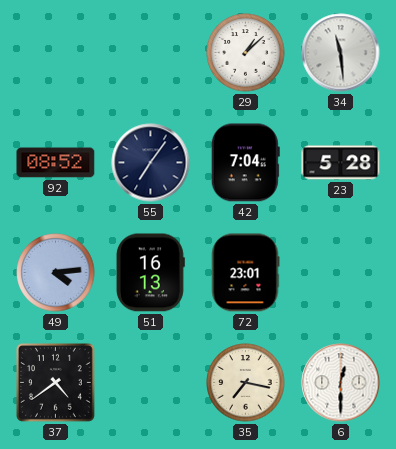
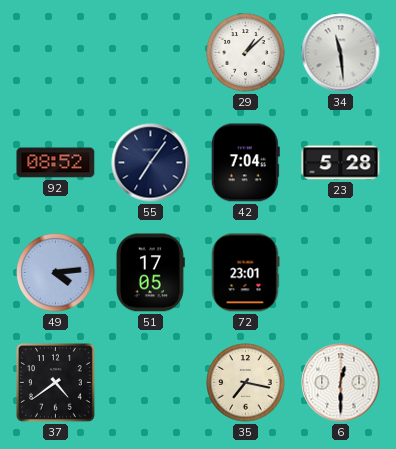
51: 16:13 -> 17:05
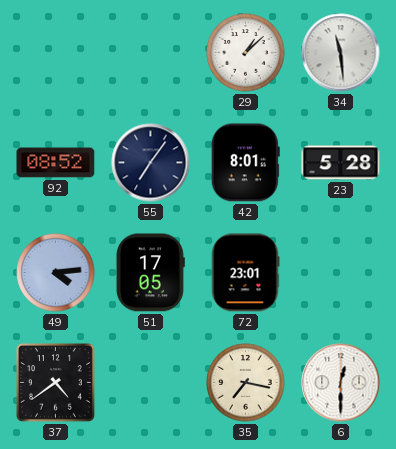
42: 7:04 -> 8:01
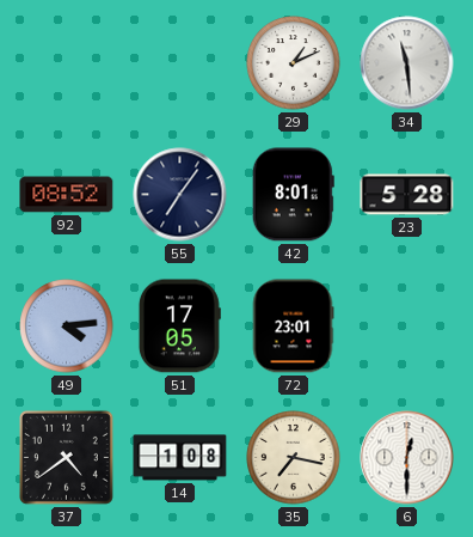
29: 1:08 -> 1:11
14: none -> 1:08
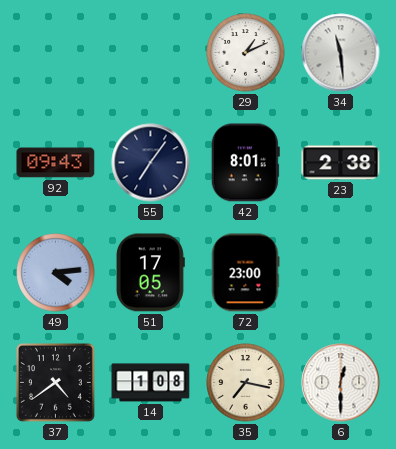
92: 08:52 -> 09:43
23: 5:28 -> 2:38
72: 23:01 -> 23:00
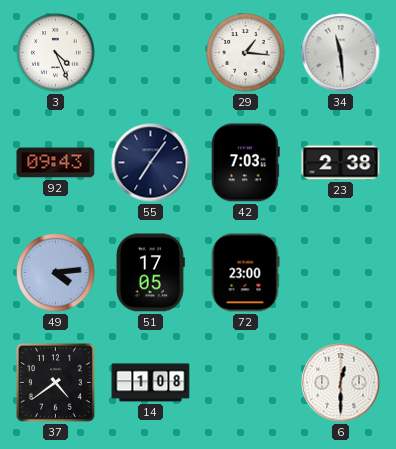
3: none -> 4:26
29: 1:11 -> 1:16
42: 8:01 -> 7:03
35: 7:17 -> none
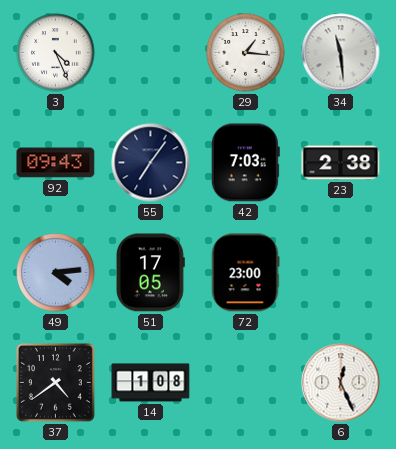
6: 12:30 -> 12:26
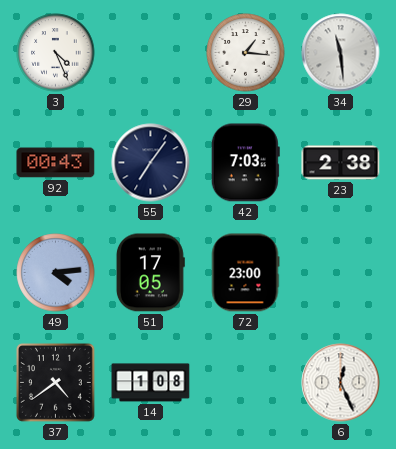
92: 09:43 -> 00:43
